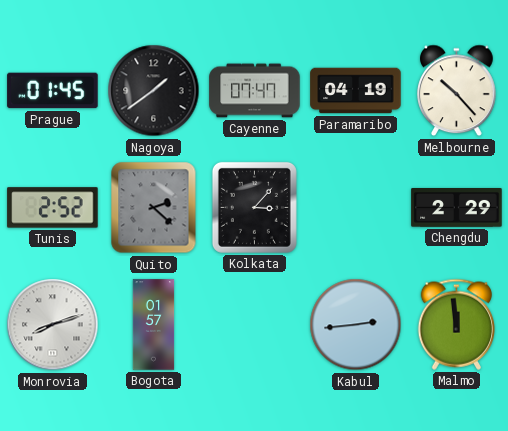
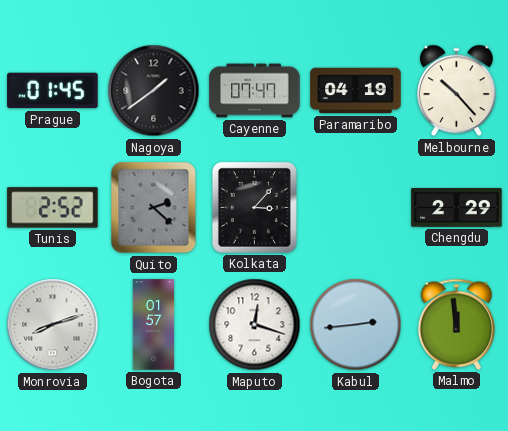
Maputo: none -> 12:18
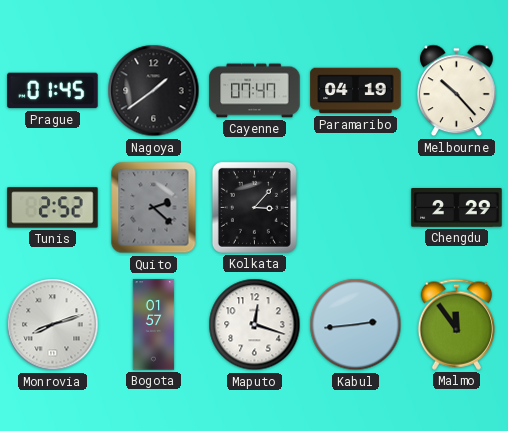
Malmo: 11:59 -> 11:54
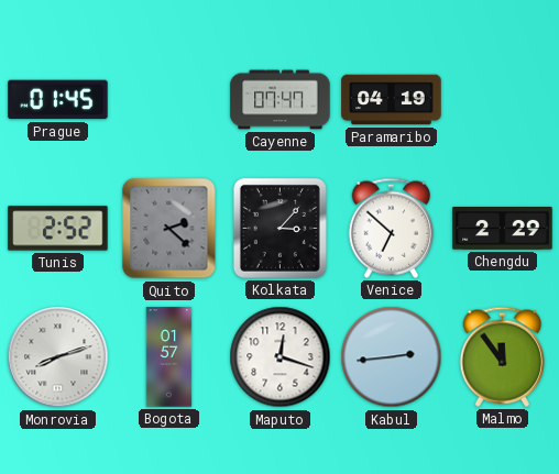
Nagoya: 1:39 -> none
Melbourne: 10:23 -> none
Venice: none -> 6:52
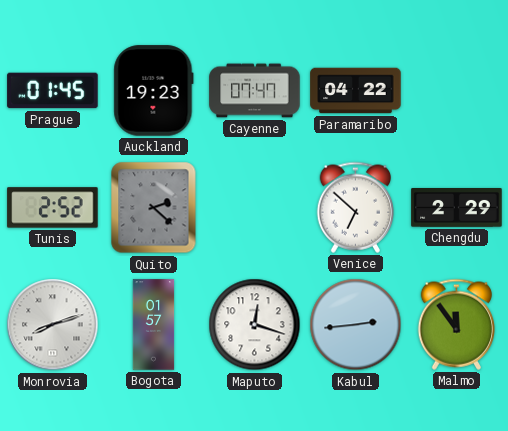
Auckland: none -> 19:23
Paramaribo: 04:19 -> 04:22
Kolkata: 3:07 -> none
